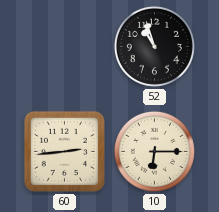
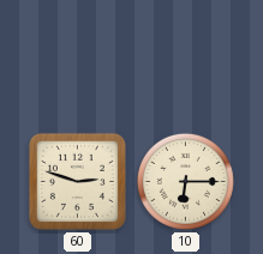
52: 10:57 -> none
60: 2:44 -> 2:48
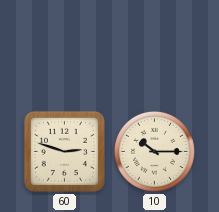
10: 6:15 -> 10:15
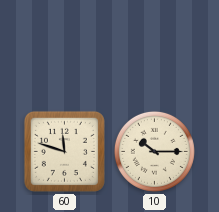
60: 2:48 -> 11:48
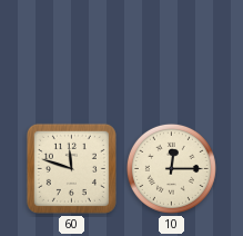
10: 10:15 -> 12:15
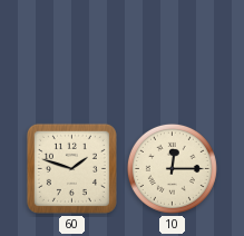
60: 11:48 -> 1:48
